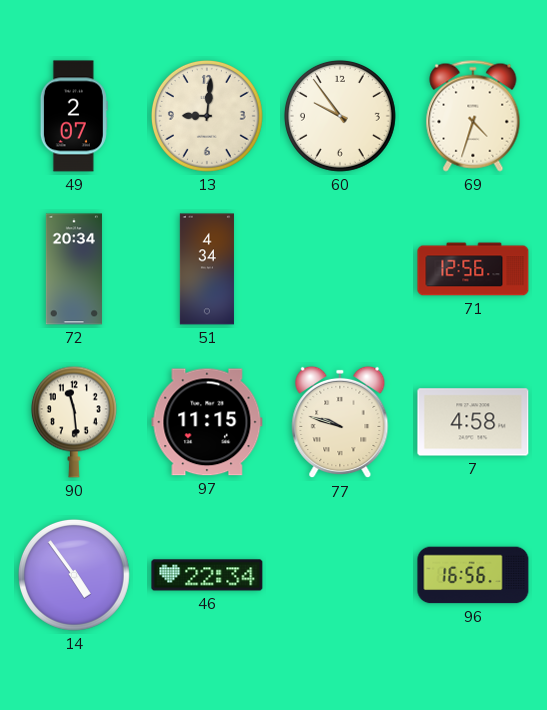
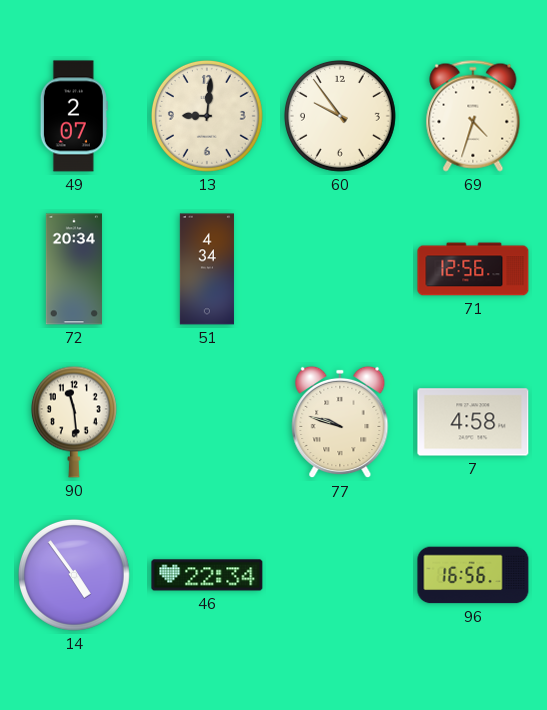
97: 11:15 -> none
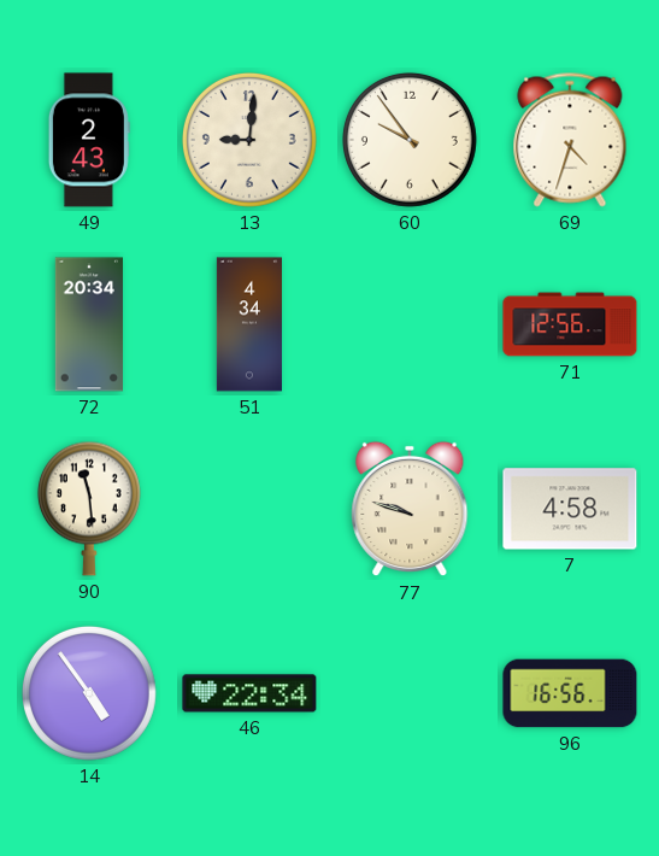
49: 2:07 -> 2:43
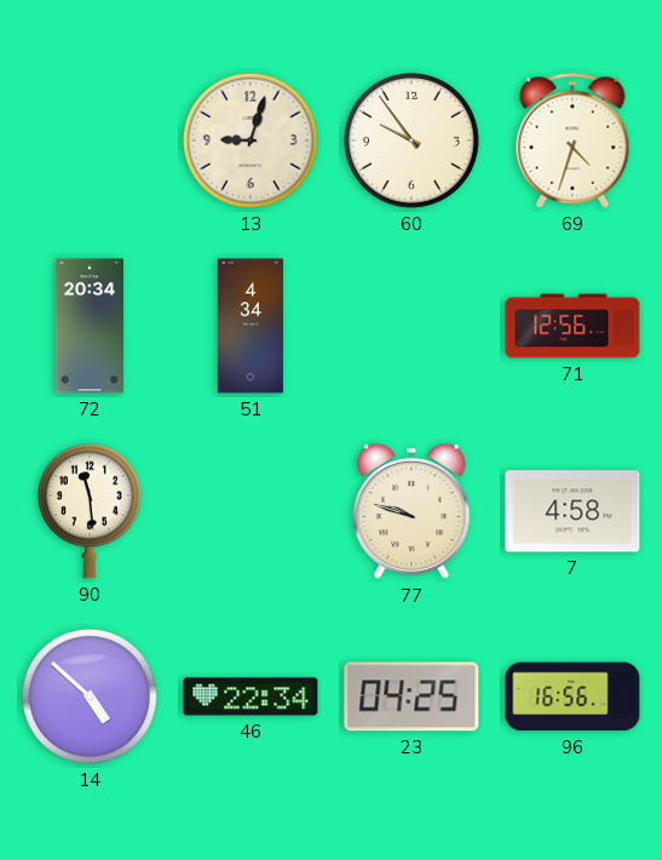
49: 2:43 -> none
13: 9:01 -> 9:03
14: 4:54 -> 4:52
23: none -> 04:25
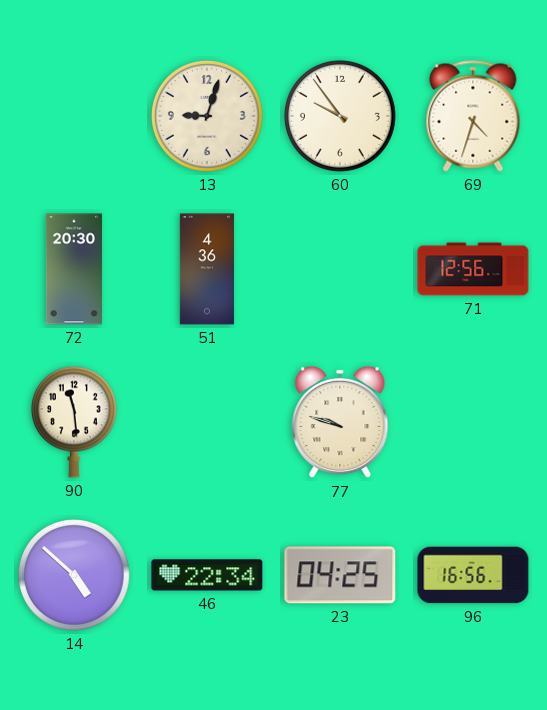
72: 20:34 -> 20:30
51: 4:34 -> 4:36
7: 4:58 -> none
